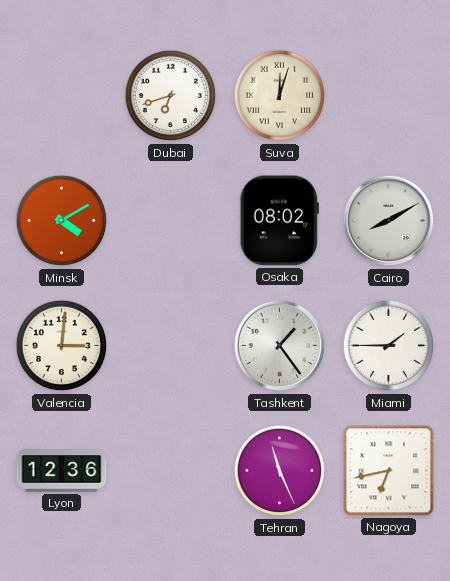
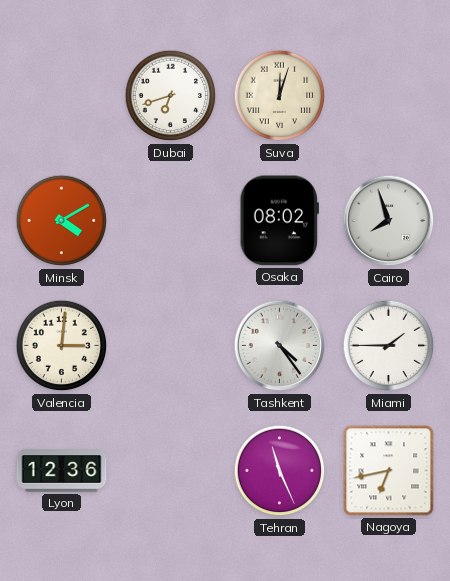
Cairo: 8:10 -> 7:57
Tashkent: 1:24 -> 4:24
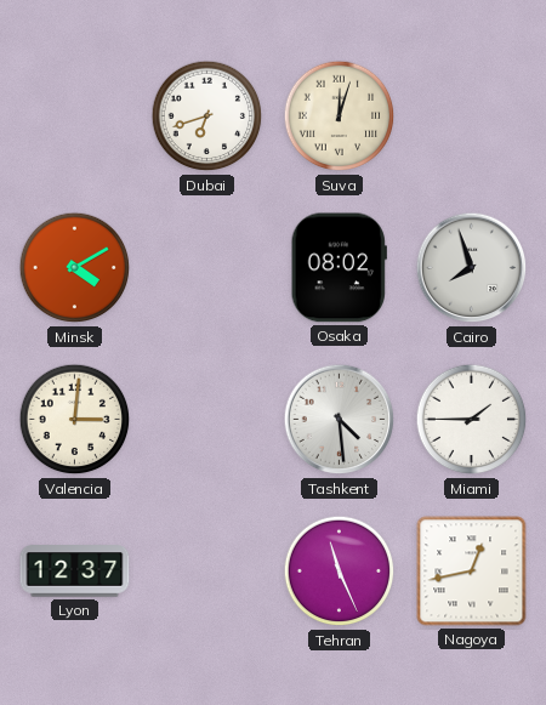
Tashkent: 4:24 -> 4:29
Lyon: 12:36 -> 12:37
Nagoya: 6:43 -> 12:43
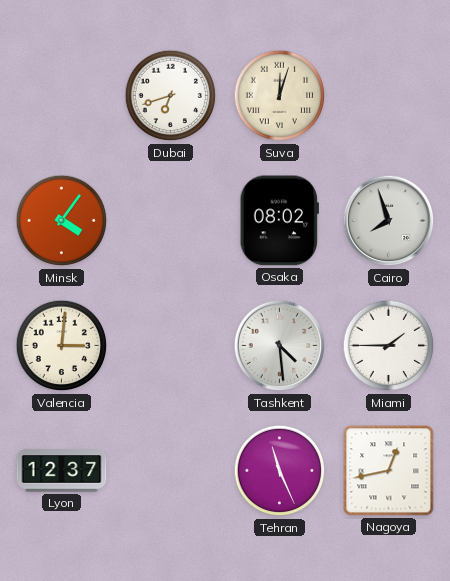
Minsk: 4:10 -> 4:06
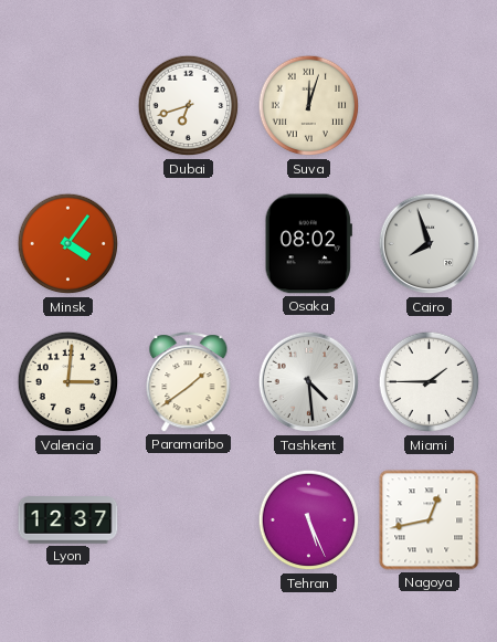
Paramaribo: none -> 1:39
Tehran: 11:26 -> 5:26
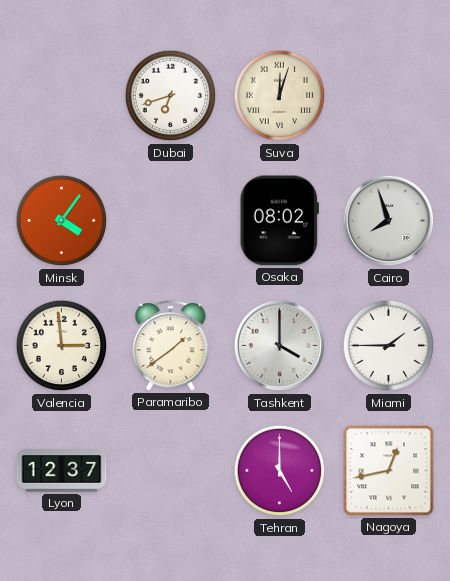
Valencia: 3:01 -> 2:59
Tashkent: 4:29 -> 4:00
Tehran: 5:26 -> 5:00
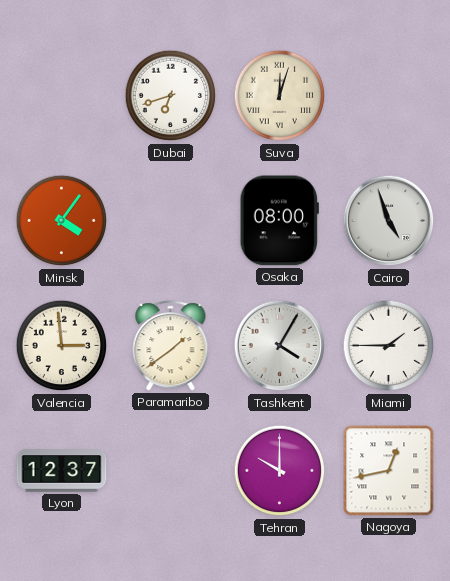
Osaka: 08:02 -> 08:00
Cairo: 7:57 -> 4:57
Tashkent: 4:00 -> 4:05
Tehran: 5:00 -> 10:00
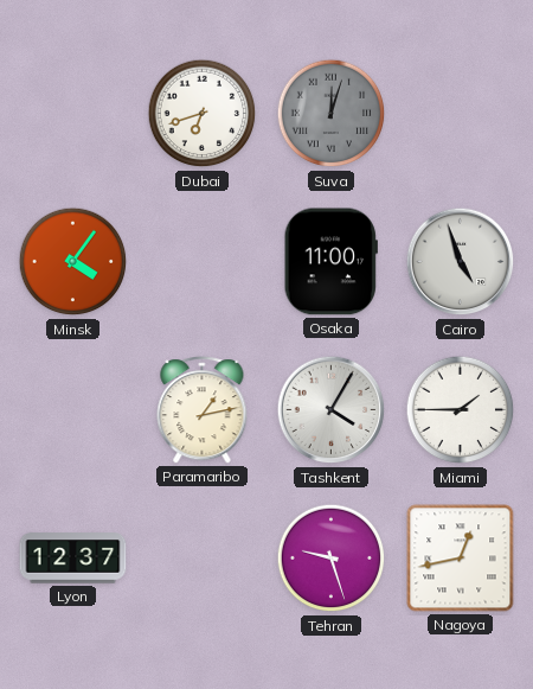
Suva dial: cream -> grey
Osaka: 08:00 -> 11:00
Valencia: 2:59 -> none
Paramaribo: 1:39 -> 1:13
Tehran: 10:00 -> 9:27
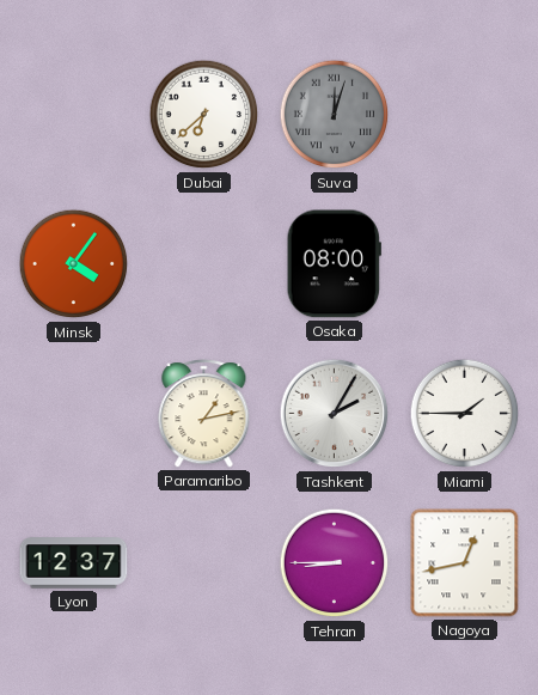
Dubai: 6:42 -> 6:38
Osaka: 11:00 -> 08:00
Cairo: 4:57 -> none
Tashkent: 4:05 -> 2:05
Tehran: 9:27 -> 8:45
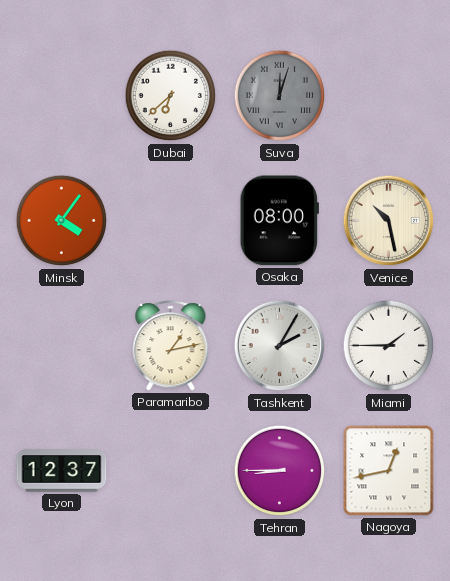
Venice: none -> 10:28
